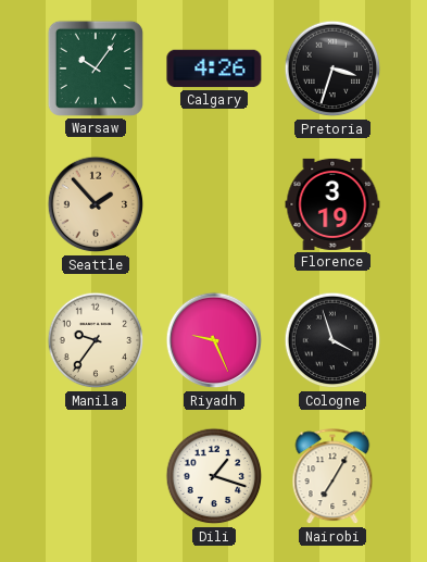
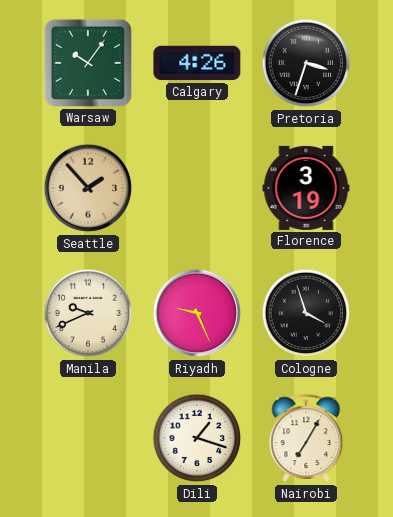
Manila: 9:36 -> 9:41
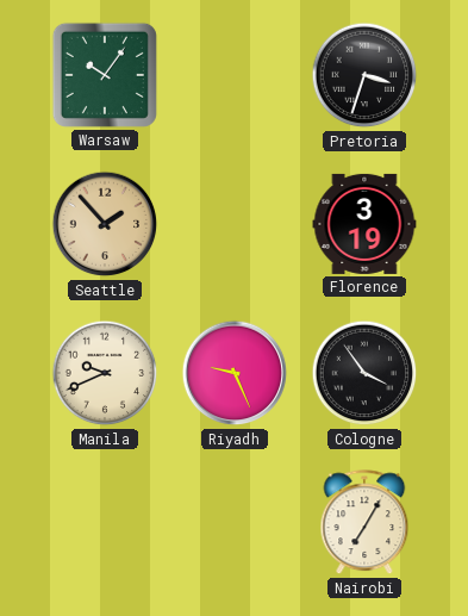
Calgary: 4:26 -> none
Cologne: 3:57 -> 3:54
Dili: 1:18 -> none
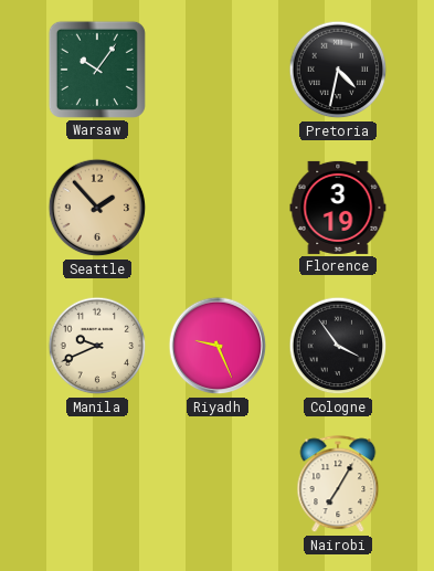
Pretoria: 3:33 -> 4:32
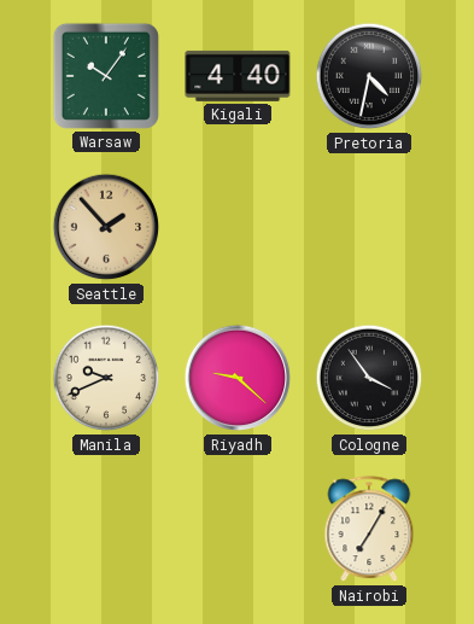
Kigali: none -> 4:40
Florence: 3:19 -> none
Riyadh: 9:26 -> 9:22
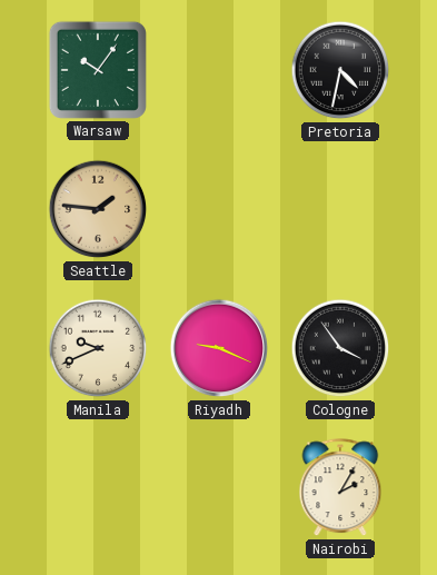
Kigali: 4:40 -> none
Seattle: 1:53 -> 1:46
Riyadh: 9:22 -> 9:19
Nairobi: 7:05 -> 2:05
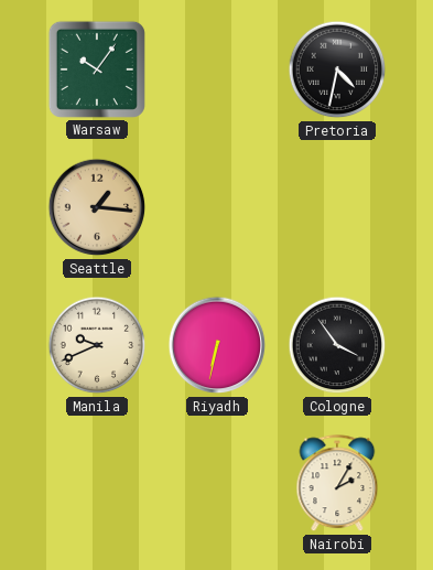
Seattle: 1:46 -> 1:16
Riyadh: 9:19 -> 6:32
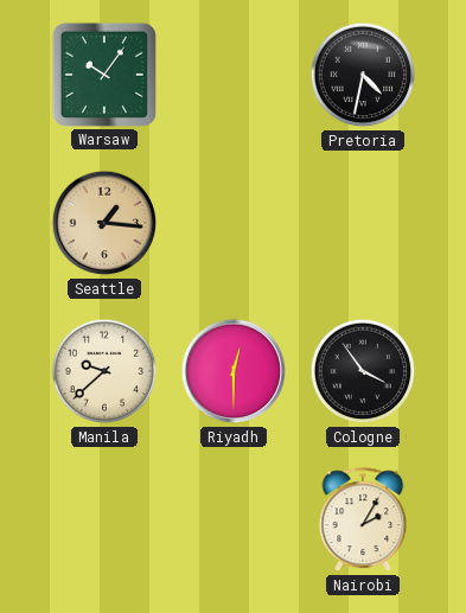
Manila: 9:41 -> 9:38
Riyadh: 6:32 -> 12:30
